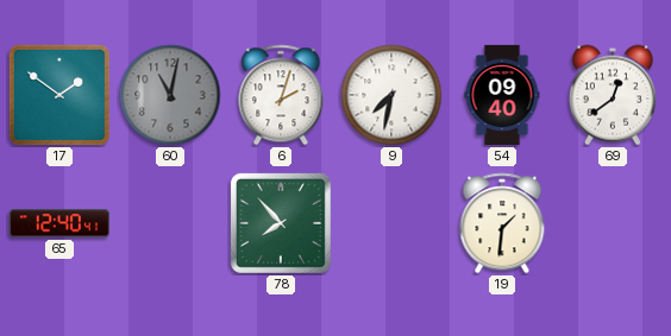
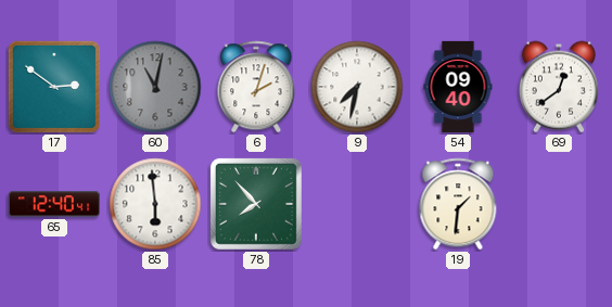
17: 1:51 -> 2:51
85: none -> 5:59
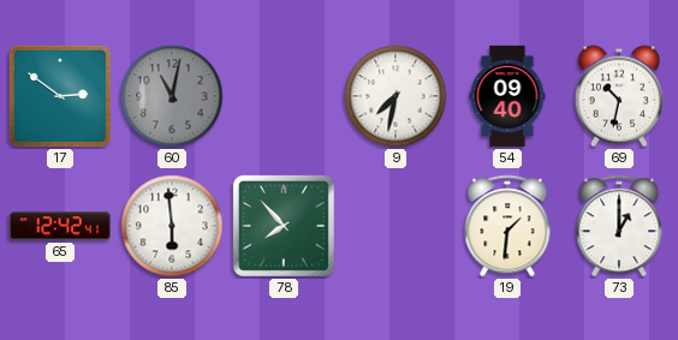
6: 2:03 -> none
69: 12:39 -> 10:32
65: 12:40 -> 12:42
73: none -> 1:00
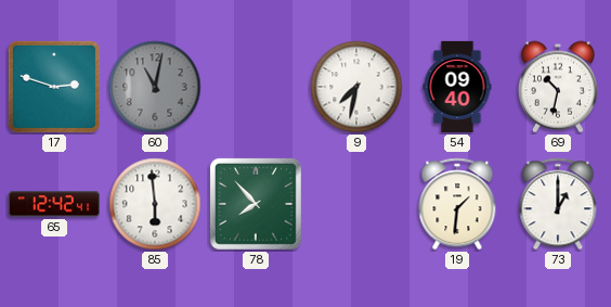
17: 2:51 -> 2:48
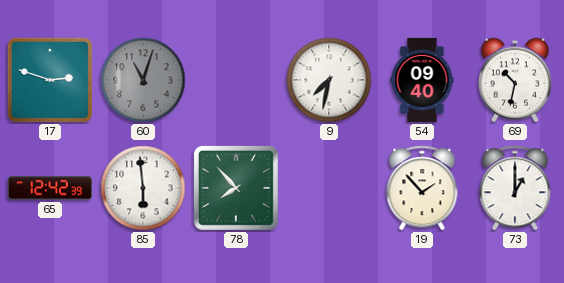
60: 11:02 -> 11:03
65: 12:42:41 -> 12:42:39
19: 1:31 -> 1:53
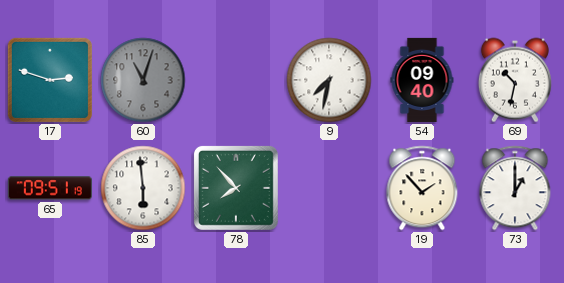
65: 12:42 -> 09:51
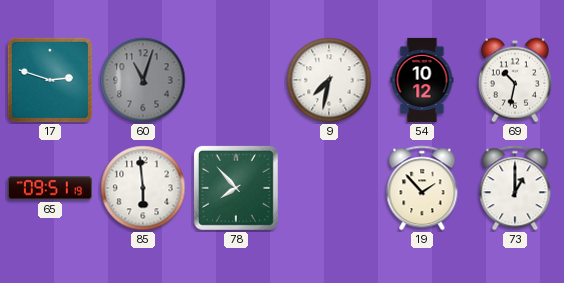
54: 09:40 -> 10:12
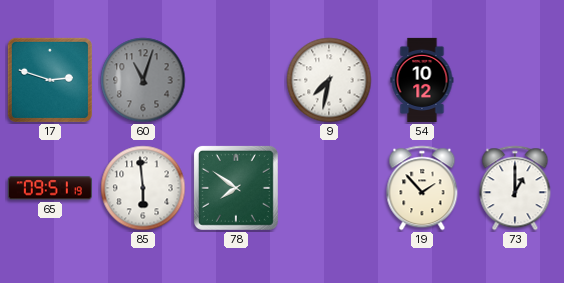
69: 10:32 -> none
78: 7:53 -> 7:51
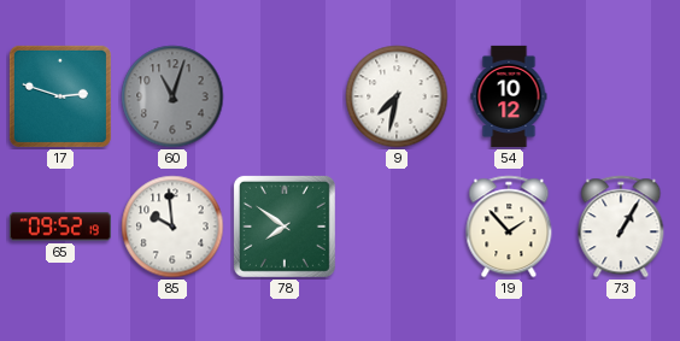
65: 09:51 -> 09:52
85: 5:59 -> 9:59
73: 1:00 -> 1:05
